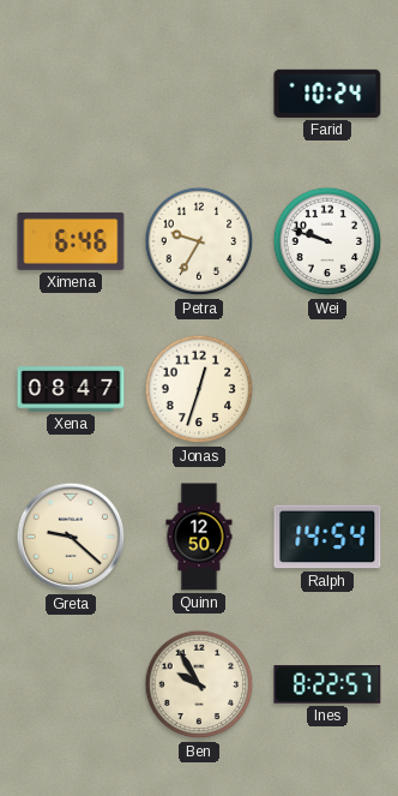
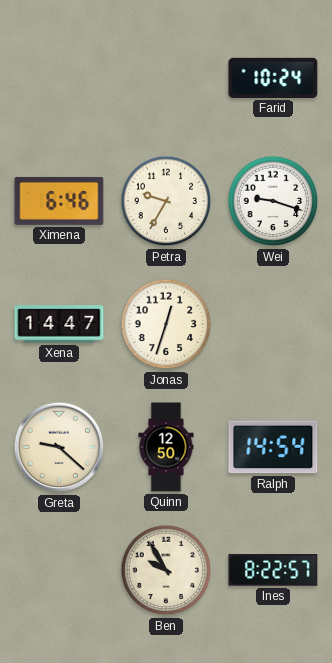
Wei: 9:48 -> 9:18
Xena: 08:47 -> 14:47
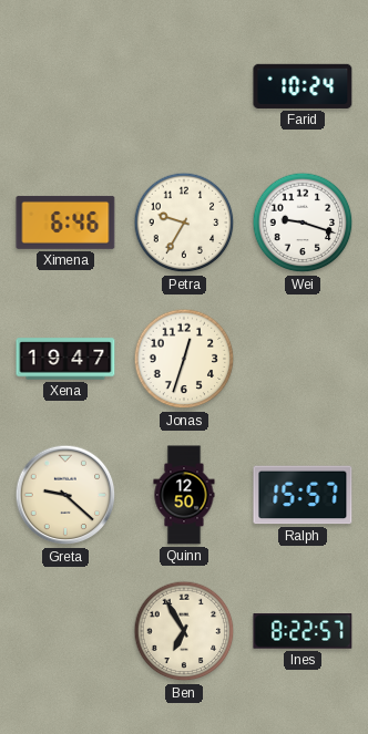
Xena: 14:47 -> 19:47
Ralph: 14:54 -> 15:57
Ben: 9:55 -> 6:55
